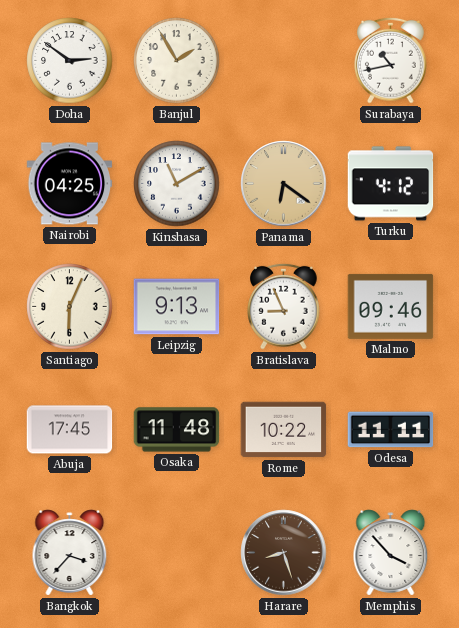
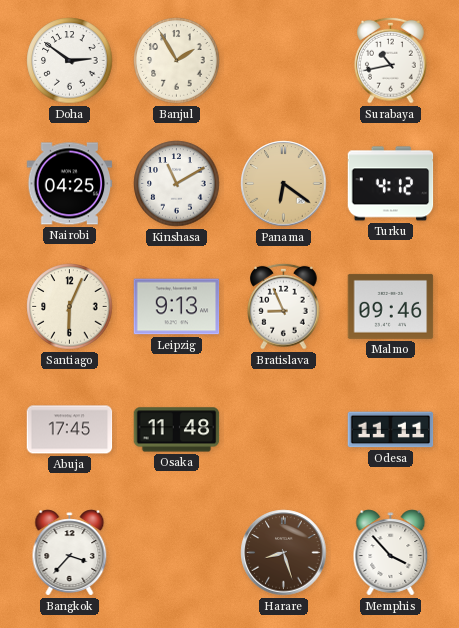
Rome: 10:22 -> none
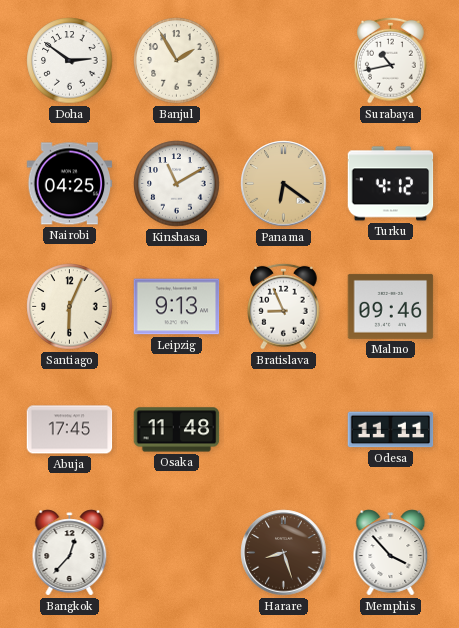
Bangkok: 3:37 -> 12:37
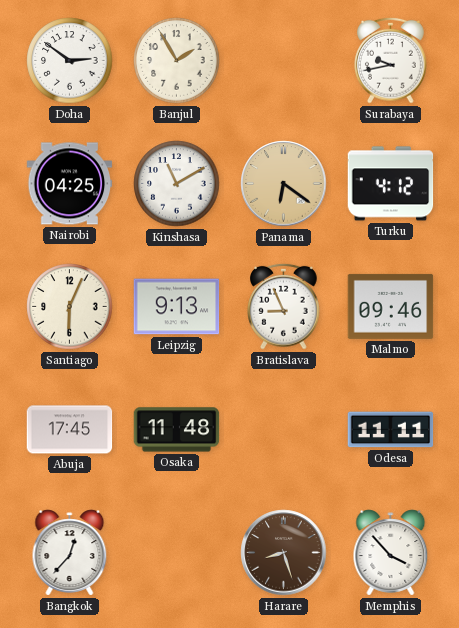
Surabaya: 10:43 -> 9:43
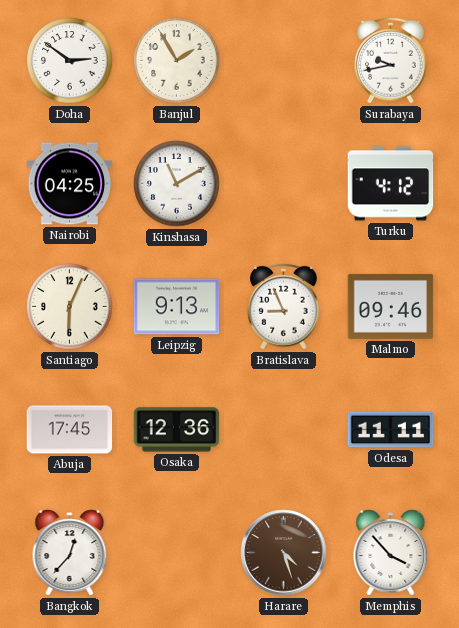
Panama: 6:21 -> none
Osaka: 11:48 -> 12:36
Harare: 8:27 -> 4:27
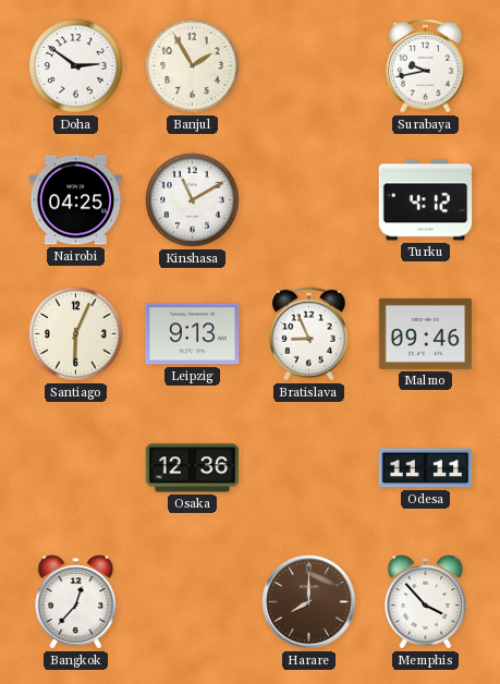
Abuja: 17:45 -> none
Harare: 4:27 -> 8:00
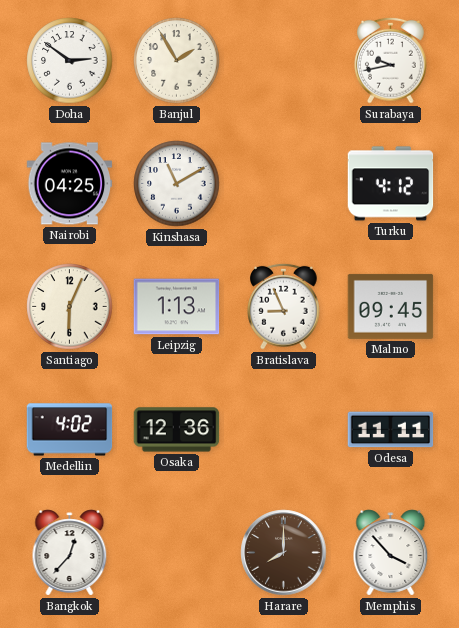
Leipzig: 9:13 -> 1:13
Malmo: 09:46 -> 09:45
Medellin: none -> 4:02
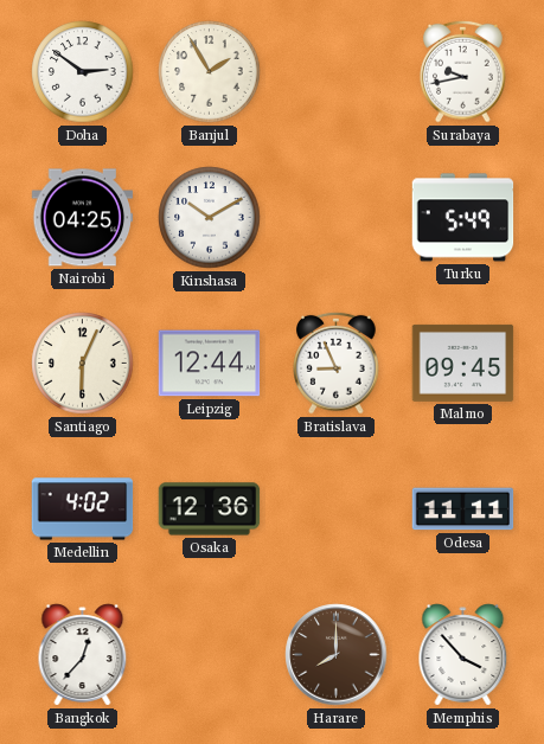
Kinshasa: 11:10 -> 10:10
Turku: 4:12 -> 5:49
Leipzig: 1:13 -> 12:44
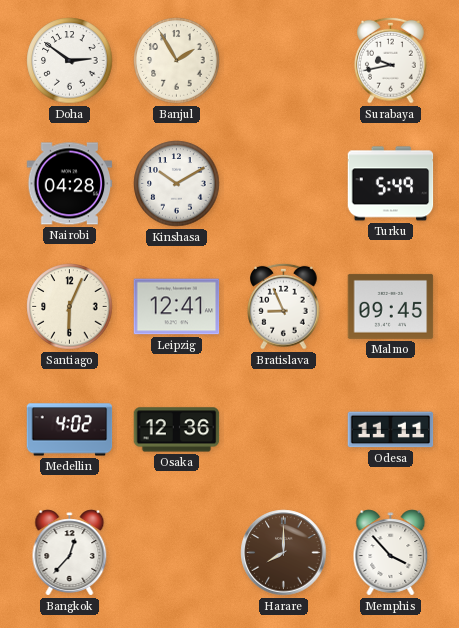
Nairobi: 04:25 -> 04:28
Leipzig: 12:44 -> 12:41
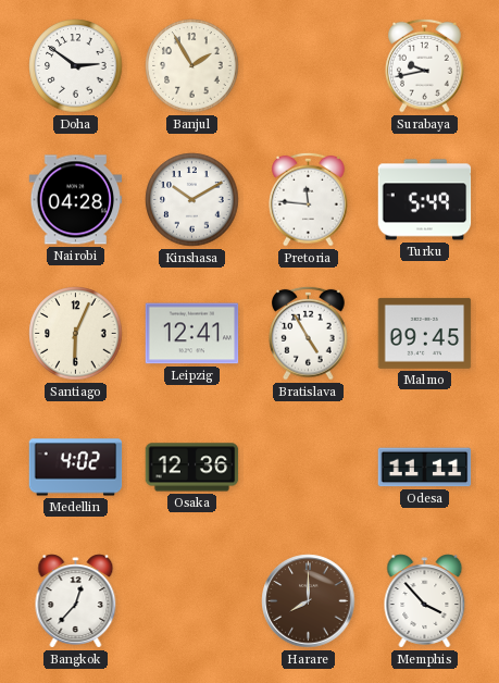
Pretoria: none -> 11:46
Bratislava: 8:56 -> 4:55
